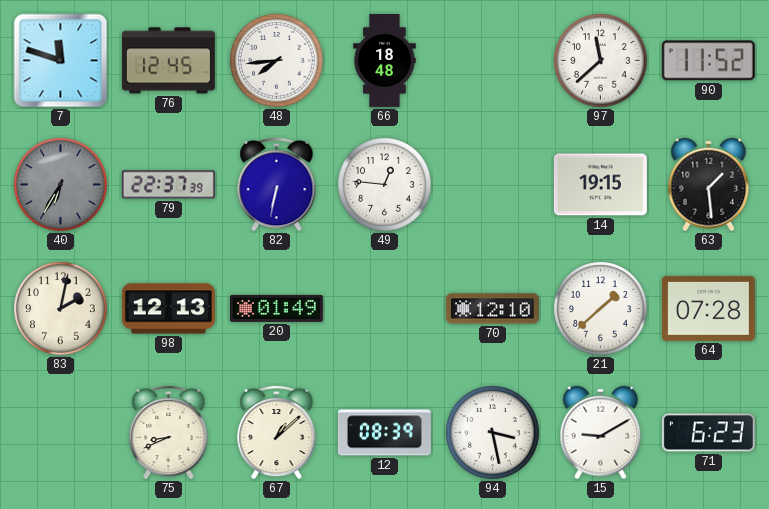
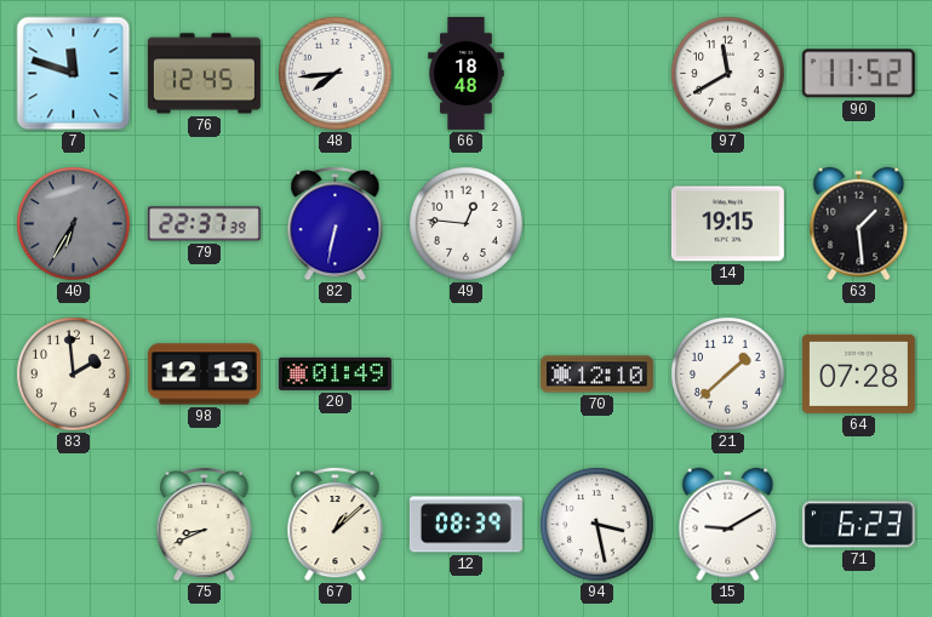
97: 11:38 -> 11:40
83: 2:02 -> 1:59
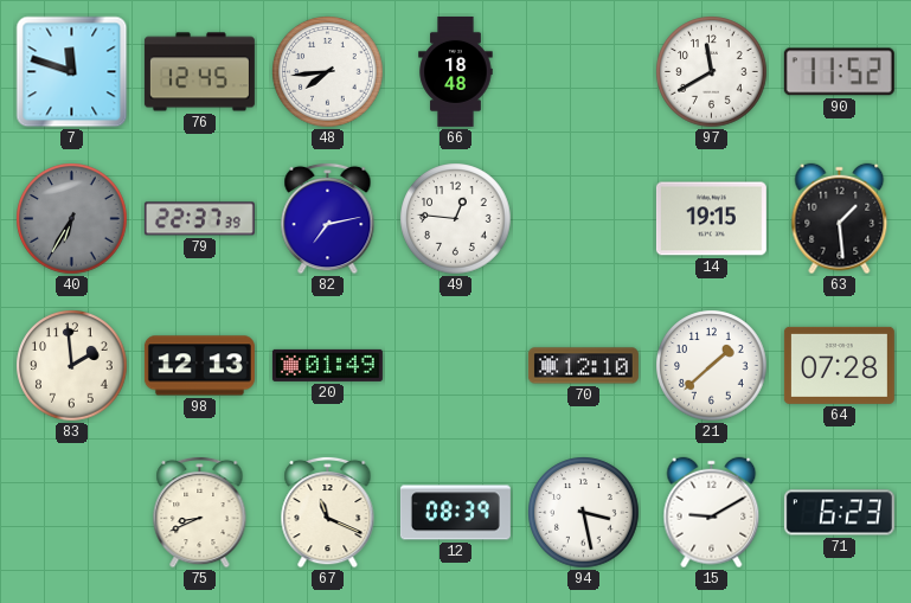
82: 6:32 -> 7:13
67: 1:08 -> 11:19
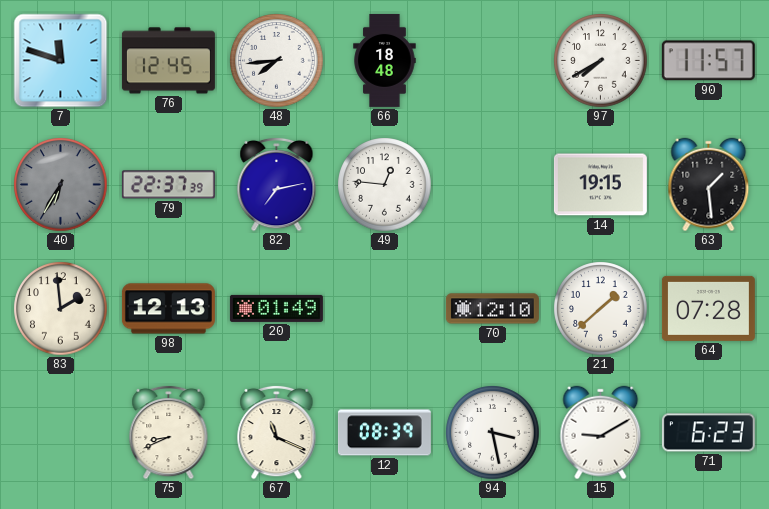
97: 11:40 -> 7:40
90: 11:52 -> 11:57
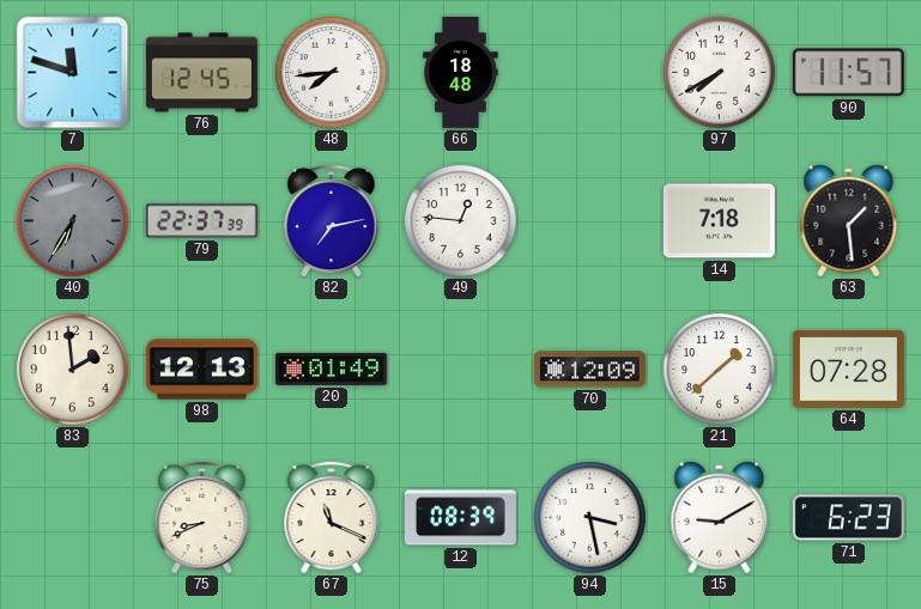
14: 19:15 -> 7:18
70: 12:10 -> 12:09
